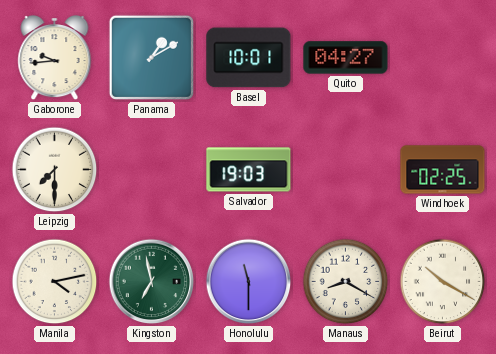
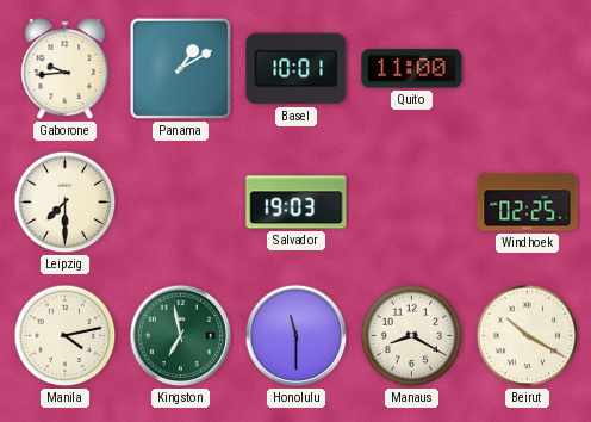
Quito: 04:27 -> 11:00
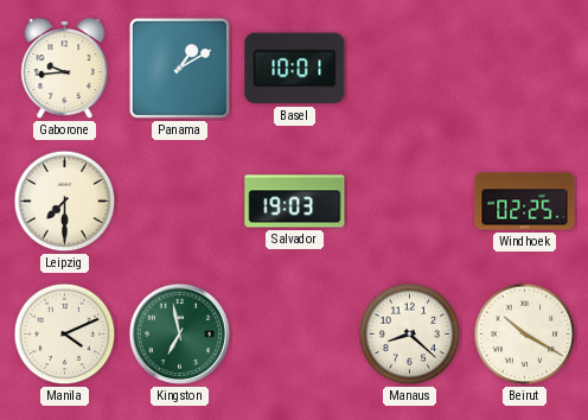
Quito: 11:00 -> none
Manila: 4:13 -> 4:11
Honolulu: 11:30 -> none
Manaus: 8:20 -> 8:22
